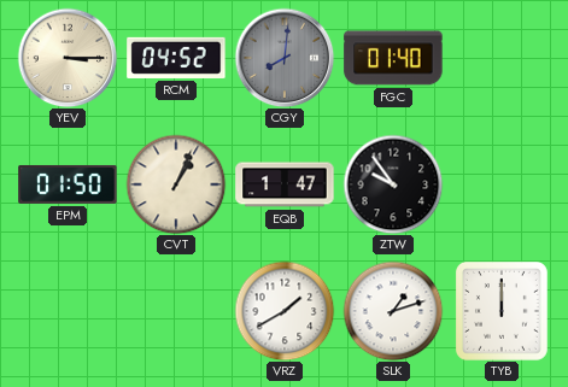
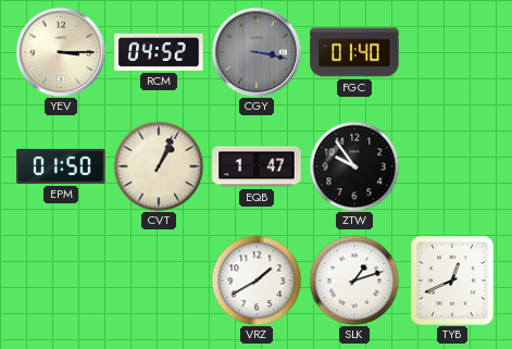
CGY: 8:01 -> 3:17
TYB: 12:00 -> 12:41
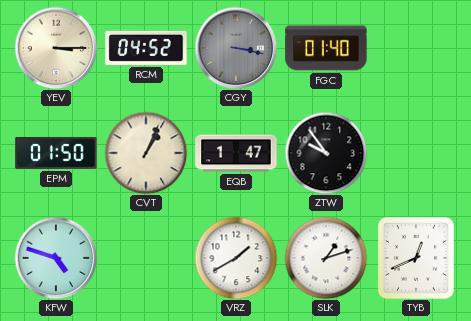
KFW: none -> 4:48
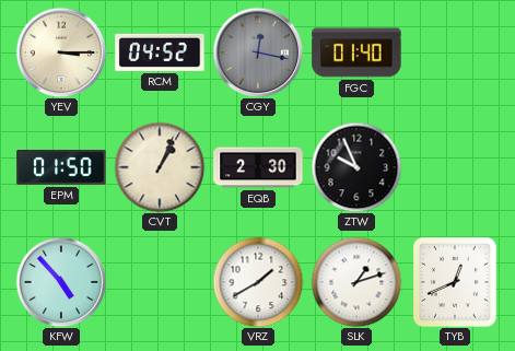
CGY: 3:17 -> 12:17
EQB: 1:47 -> 2:30
ZTW: 9:54 -> 9:56
KFW: 4:48 -> 4:53
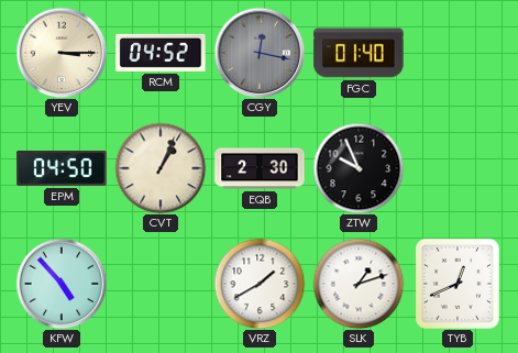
EPM: 01:50 -> 04:50
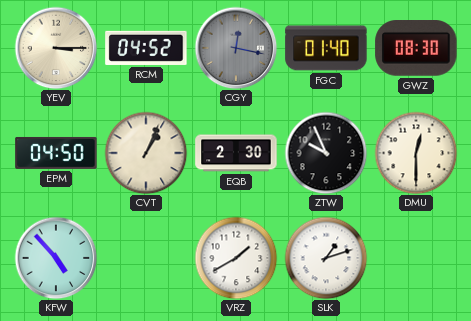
GWZ: none -> 08:30
DMU: none -> 12:30
TYB: 12:41 -> none
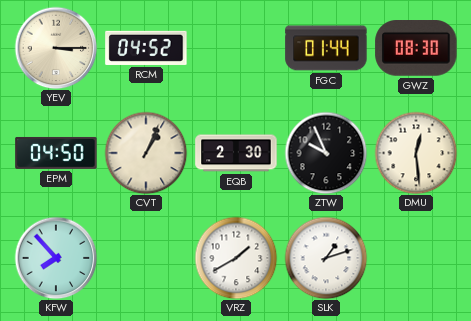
CGY: 12:17 -> none
FGC: 01:40 -> 01:44
DMU: 12:30 -> 12:29
KFW: 4:53 -> 7:53
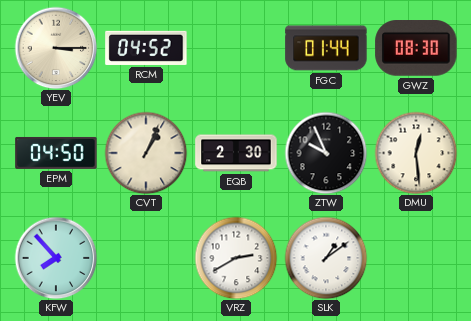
VRZ: 1:40 -> 2:40
SLK: 1:12 -> 1:09
